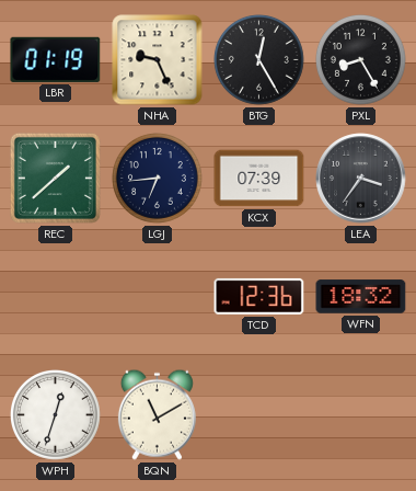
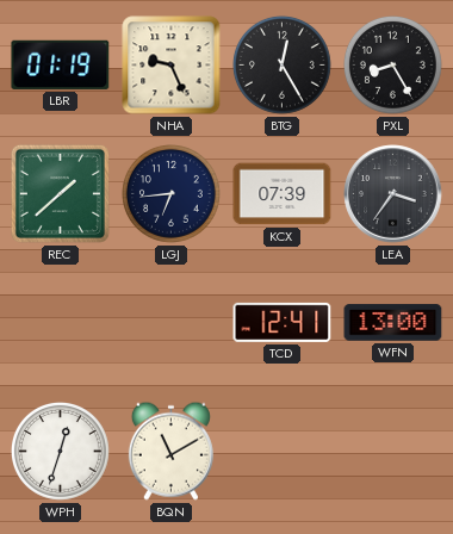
TCD: 12:36 -> 12:41
WFN: 18:32 -> 13:00
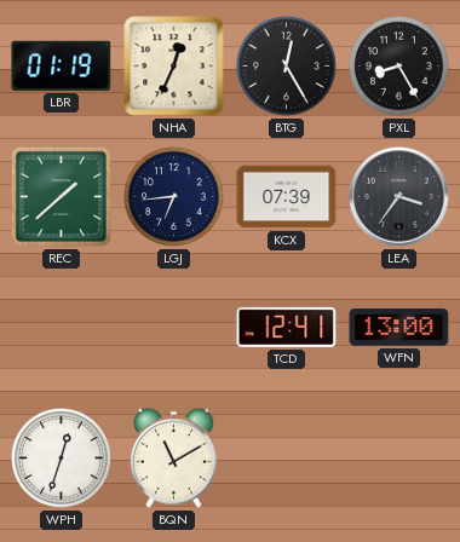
NHA: 9:26 -> 12:34
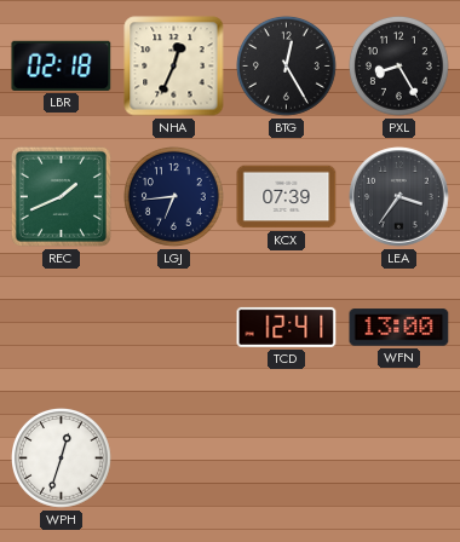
LBR: 01:19 -> 02:18
REC: 1:38 -> 1:41
BQN: 11:10 -> none
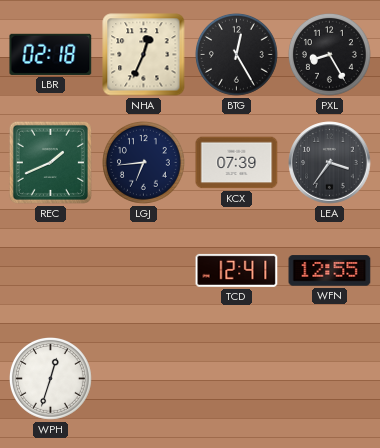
WFN: 13:00 -> 12:55
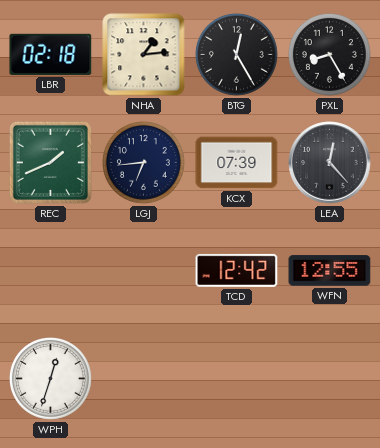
NHA: 12:34 -> 1:14
LEA: 3:36 -> 12:23
TCD: 12:41 -> 12:42
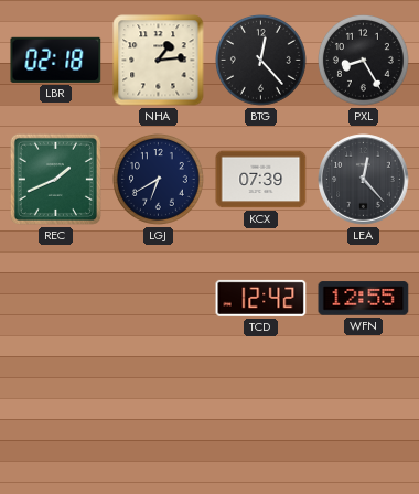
BTG: 12:25 -> 12:23
LGJ: 6:44 -> 6:40
WPH: 12:33 -> none
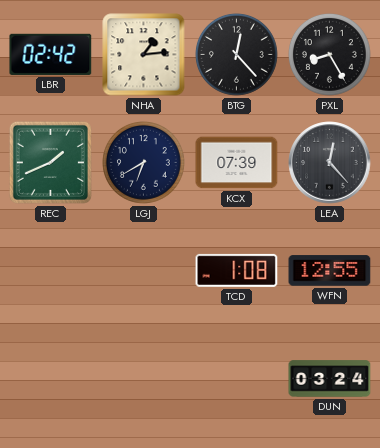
LBR: 02:18 -> 02:42
TCD: 12:42 -> 1:08
DUN: none -> 03:24
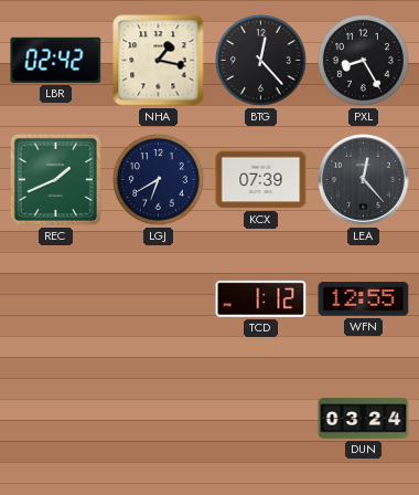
NHA: 1:14 -> 1:17
TCD: 1:08 -> 1:12
